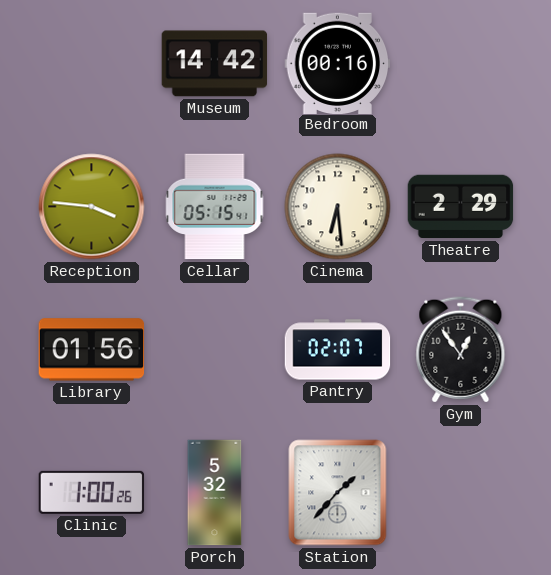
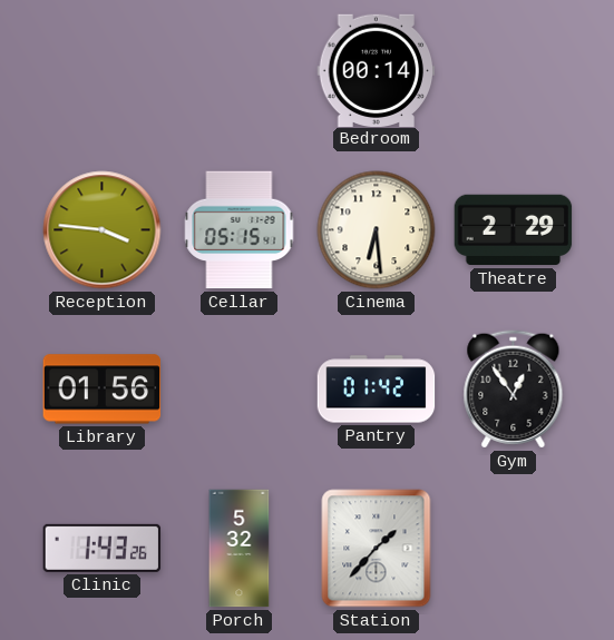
Museum: 14:42 -> none
Bedroom: 00:16 -> 00:14
Pantry: 02:07 -> 01:42
Clinic: 1:00 -> 1:43
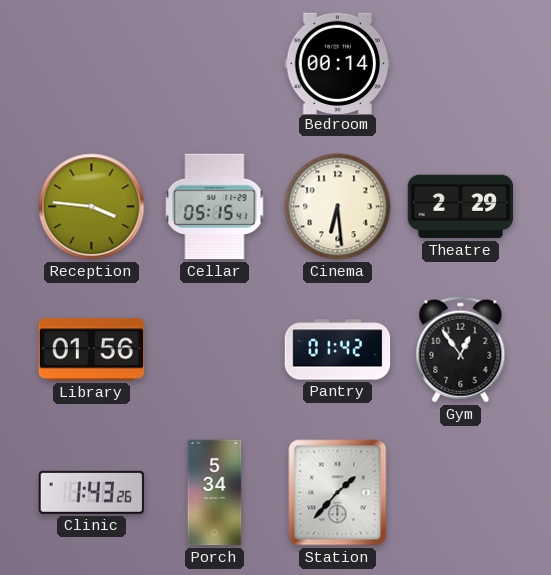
Porch: 5:32 -> 5:34
